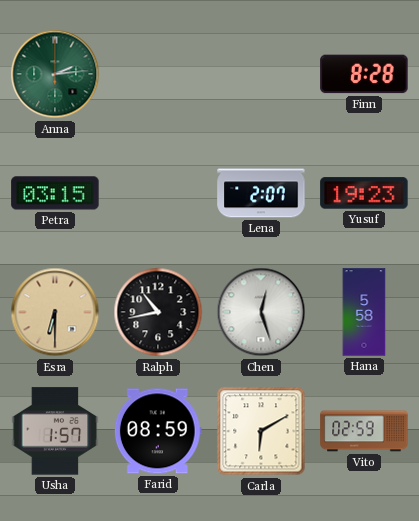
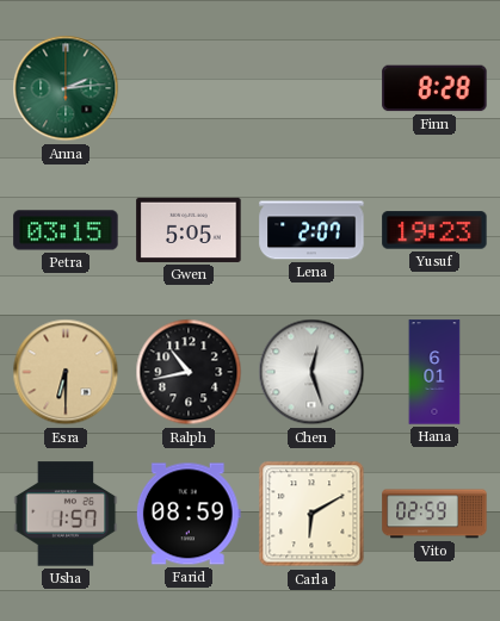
Gwen: none -> 5:05
Hana: 5:58 -> 6:01
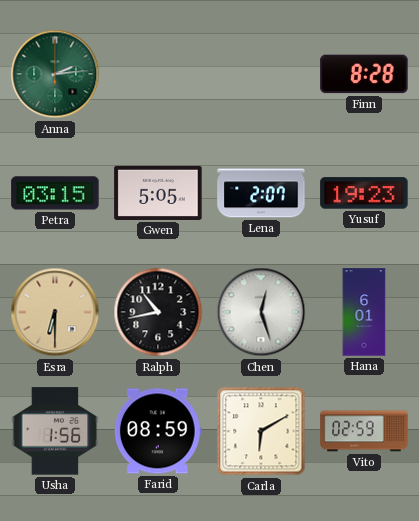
Usha: 1:57 -> 1:56
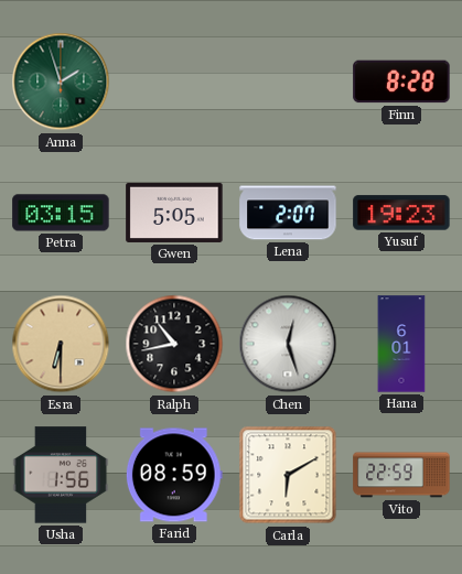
Anna: 2:14 -> 1:57
Vito: 02:59 -> 22:59
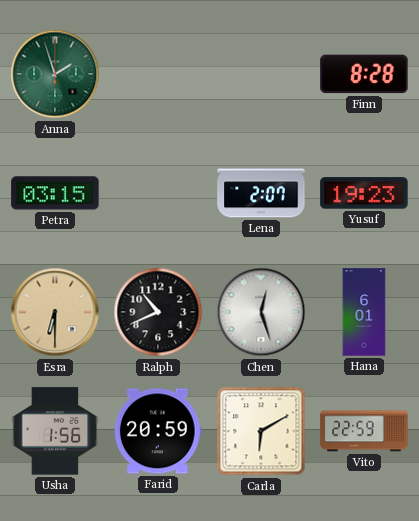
Gwen: 5:05 -> none
Ralph: 10:43 -> 10:41
Farid: 08:59 -> 20:59
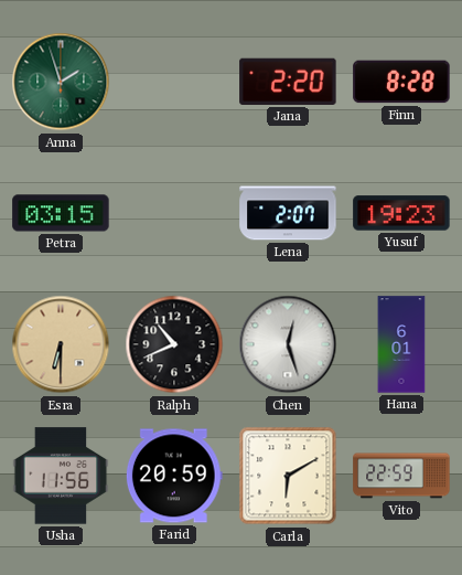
Jana: none -> 2:20
Usha: 1:56 -> 11:56
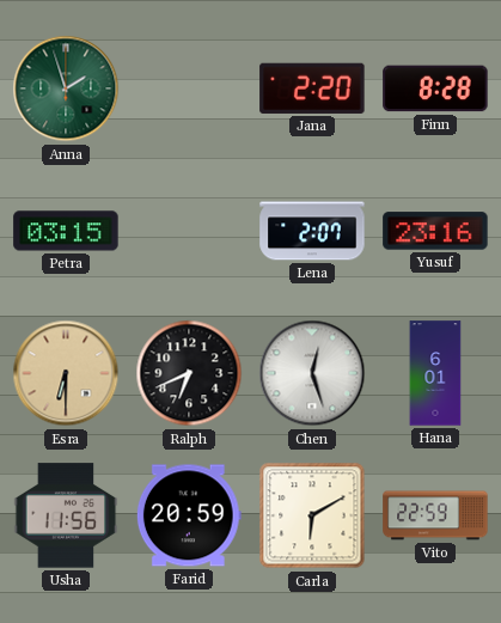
Yusuf: 19:23 -> 23:16
Ralph: 10:41 -> 6:41
